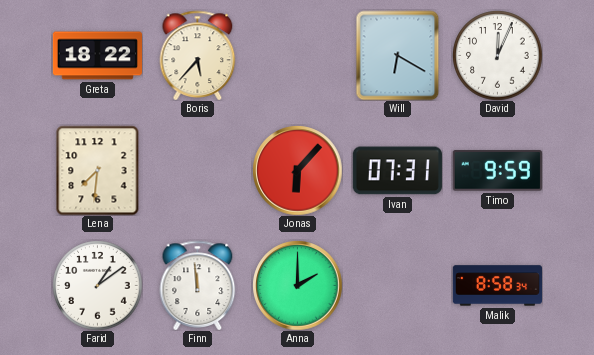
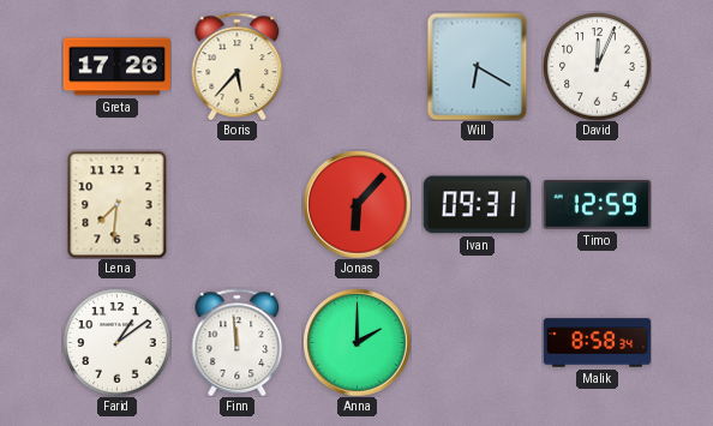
Greta: 18:22 -> 17:26
Ivan: 07:31 -> 09:31
Timo: 9:59 -> 12:59
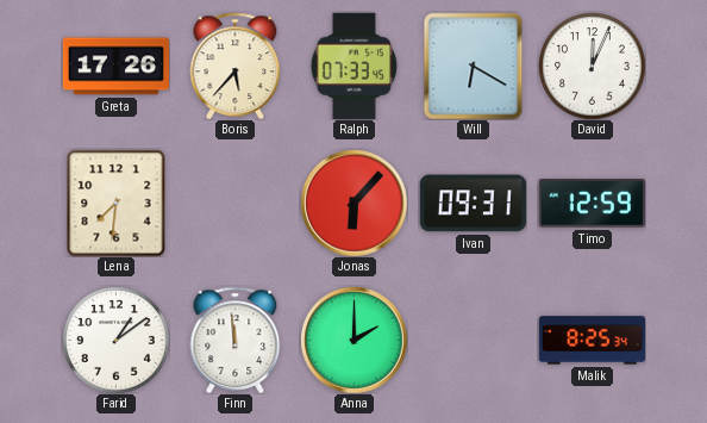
Ralph: none -> 07:33
Malik: 8:58 -> 8:25
